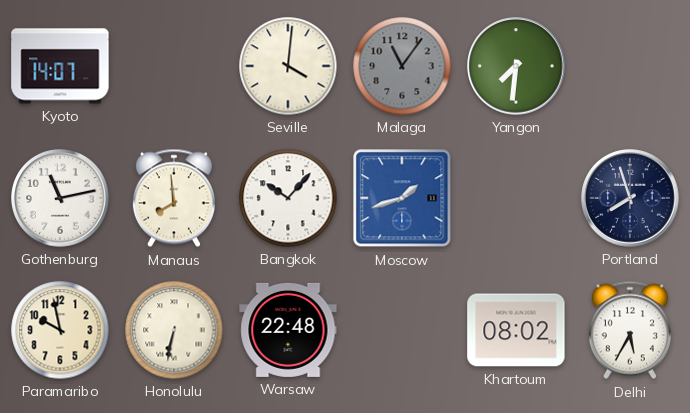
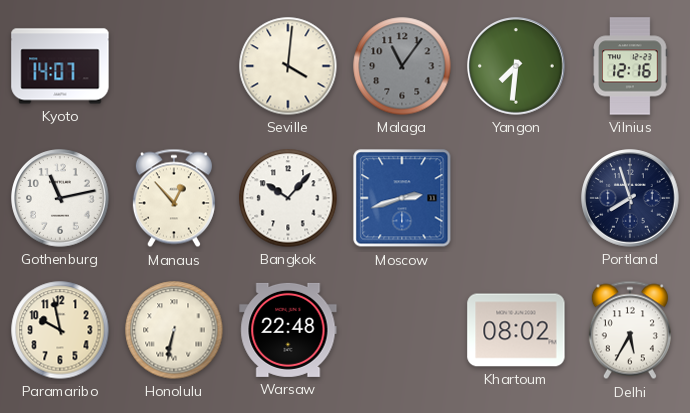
Vilnius: none -> 12:16
Manaus: 7:59 -> 12:53
Moscow: 1:42 -> 2:42
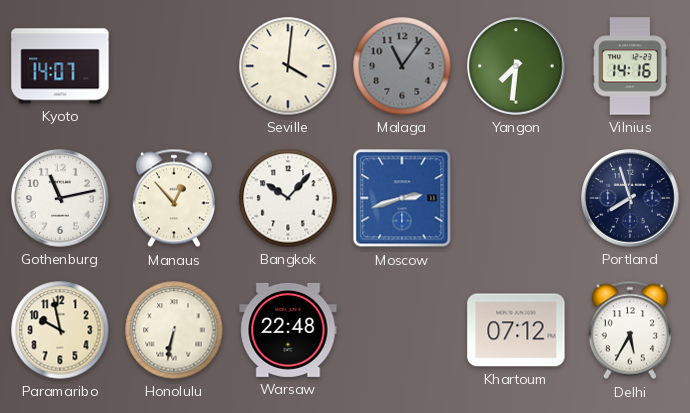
Vilnius: 12:16 -> 14:16
Khartoum: 08:02 -> 07:12
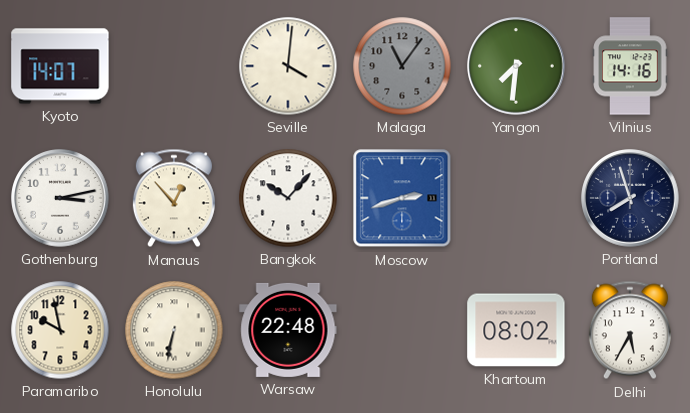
Gothenburg: 11:13 -> 3:13
Khartoum: 07:12 -> 08:02
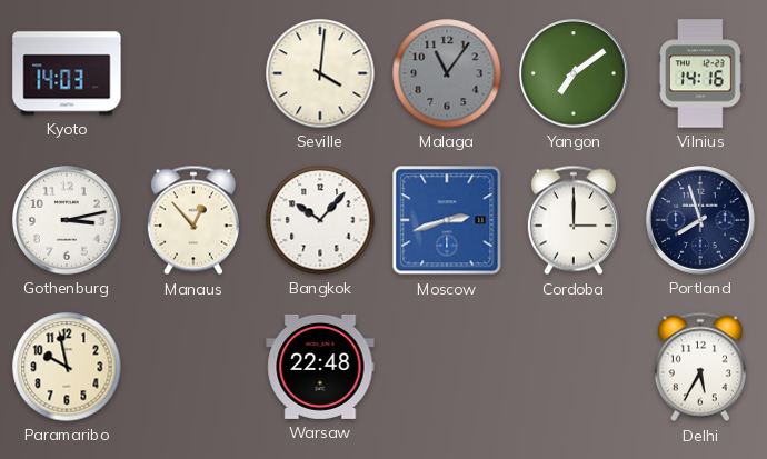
Kyoto: 14:07 -> 14:03
Yangon: 7:31 -> 7:09
Cordoba: none -> 3:00
Honolulu: 6:32 -> none
Khartoum: 08:02 -> none
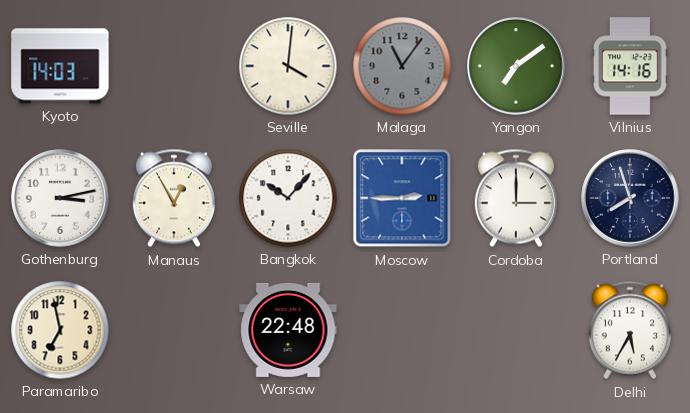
Manaus: 12:53 -> 12:55
Moscow: 2:42 -> 2:45
Paramaribo: 9:58 -> 6:58
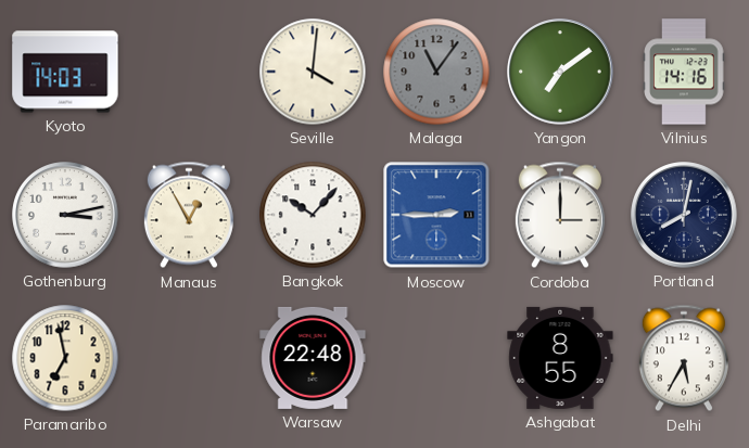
Portland: 7:57 -> 8:02
Ashgabat: none -> 8:55
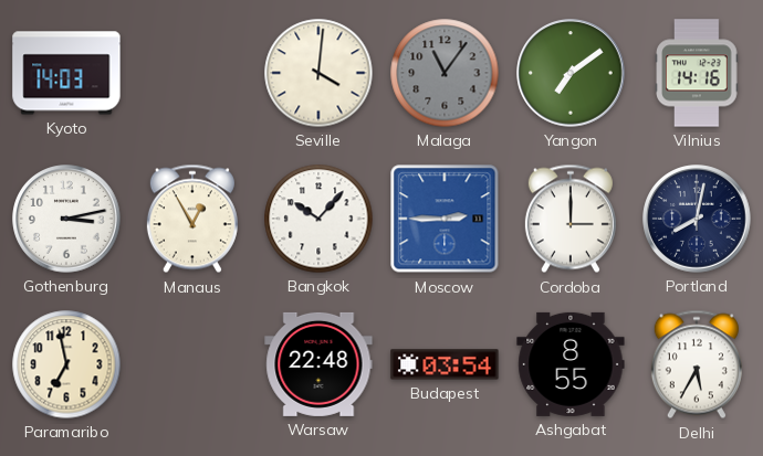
Budapest: none -> 03:54
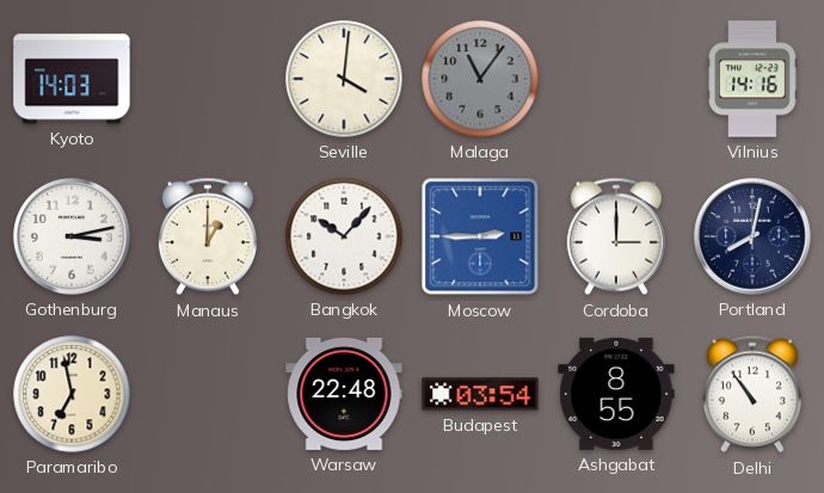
Yangon: 7:09 -> none
Manaus: 12:55 -> 1:00
Delhi: 5:35 -> 10:54
